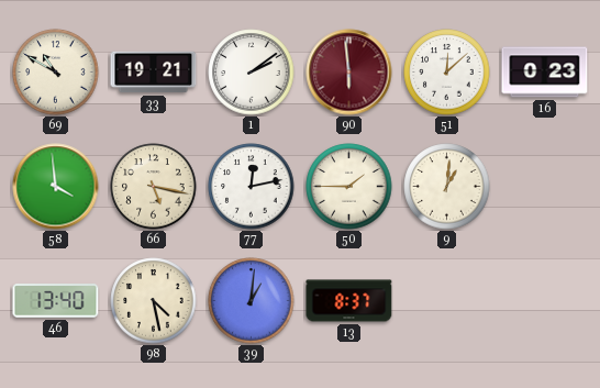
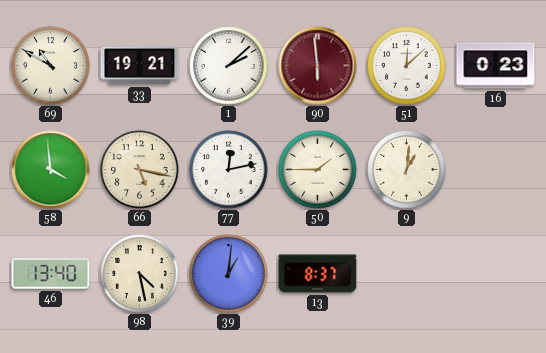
1: 2:09 -> 2:08
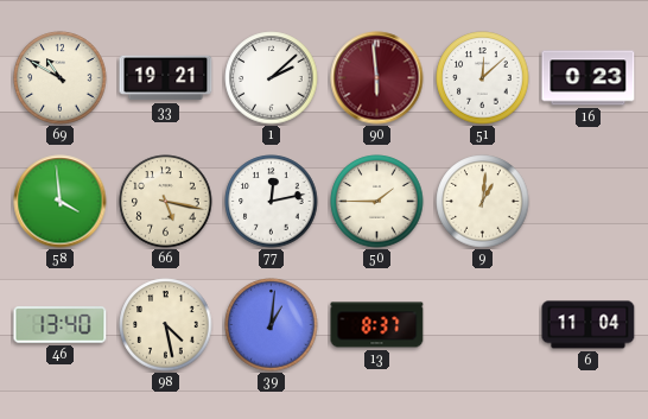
6: none -> 11:04
